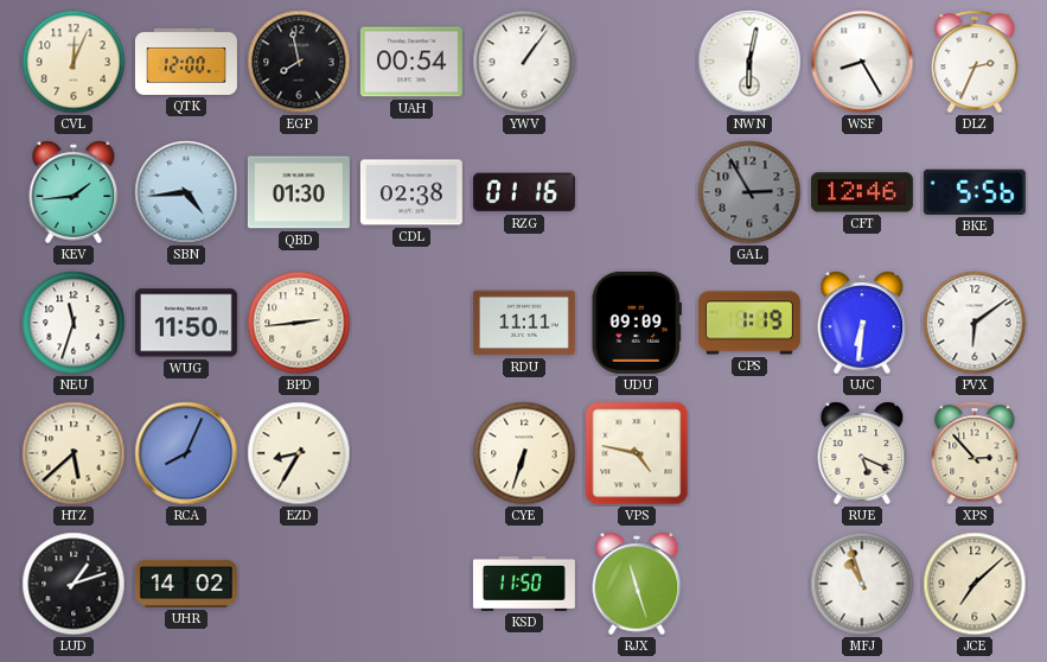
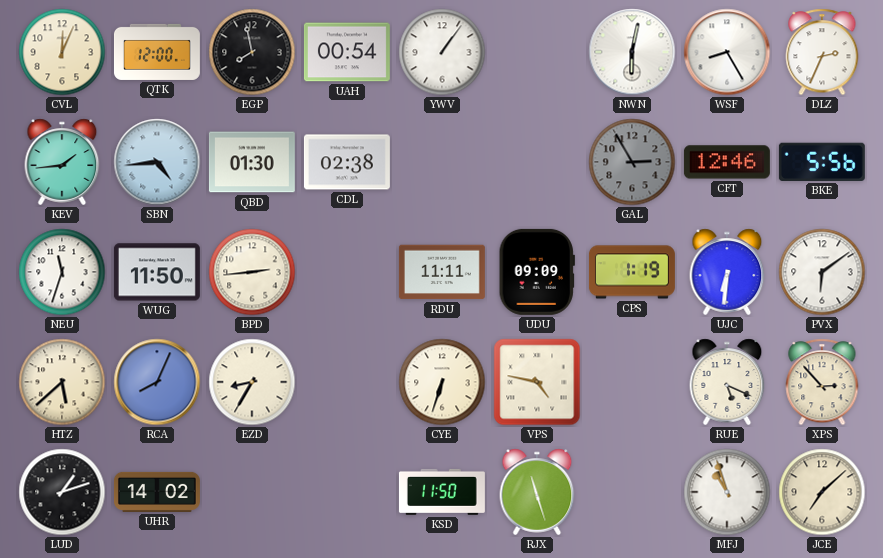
RZG: 01:16 -> none
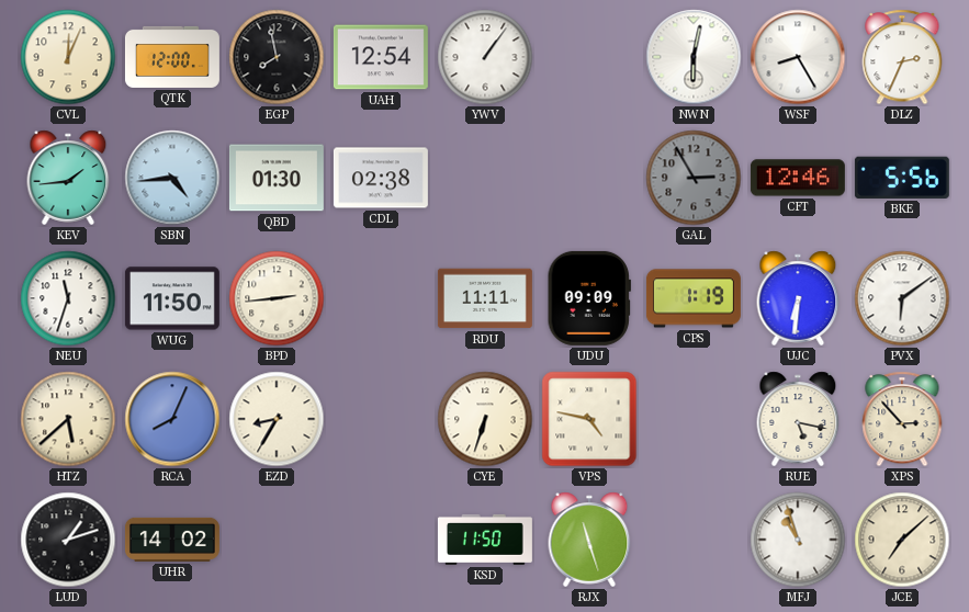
UAH: 00:54 -> 12:54
RUE: 5:19 -> 5:17
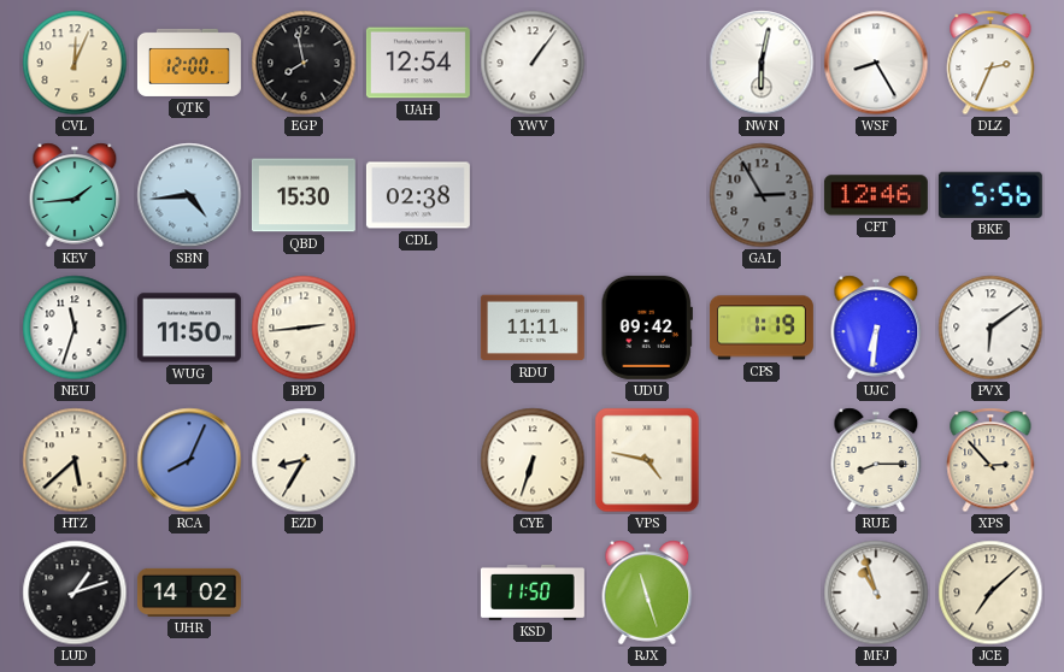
QBD: 01:30 -> 15:30
UDU: 09:09 -> 09:42
RUE: 5:17 -> 8:15
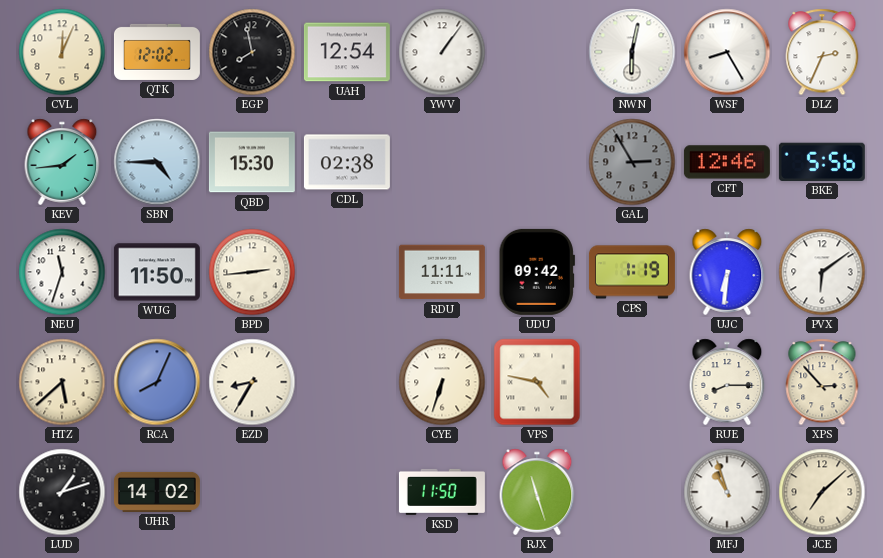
QTK: 12:00 -> 12:02
SBN: 4:44 -> 4:45
